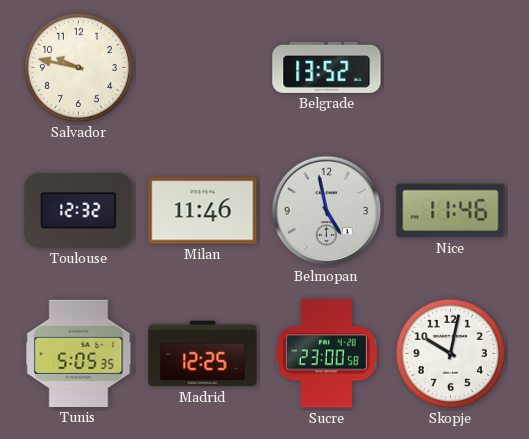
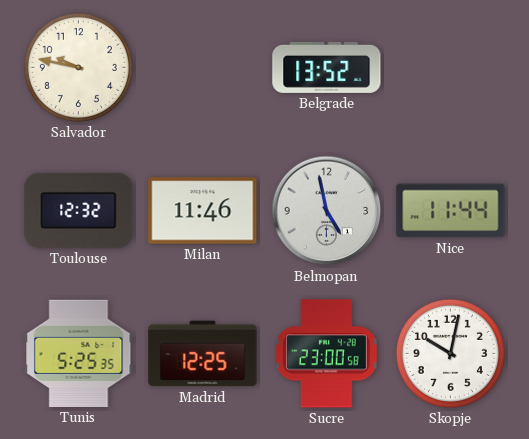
Nice: 11:46 -> 11:44
Tunis: 5:05 -> 5:25
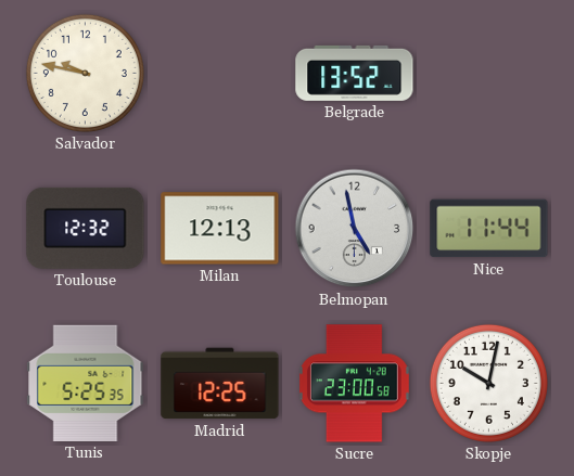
Milan: 11:46 -> 12:13
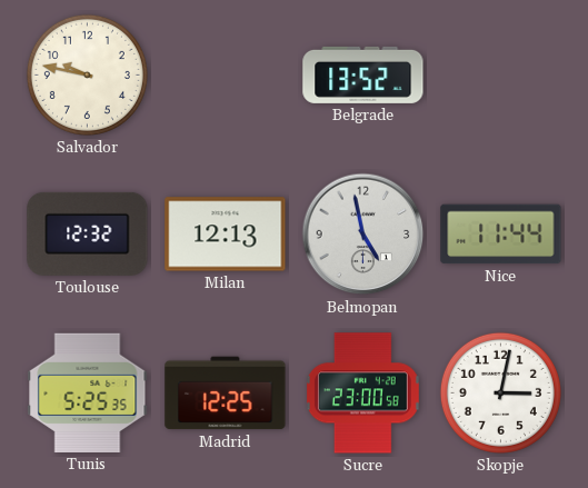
Skopje: 10:02 -> 3:02
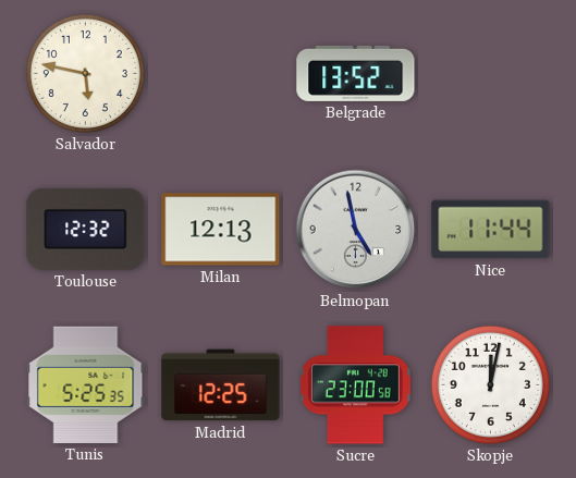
Salvador: 9:47 -> 5:47
Skopje: 3:02 -> 12:02
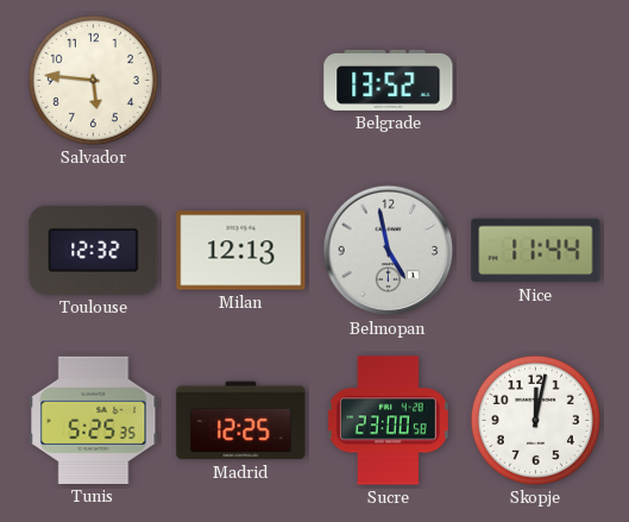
Salvador: 5:47 -> 5:46
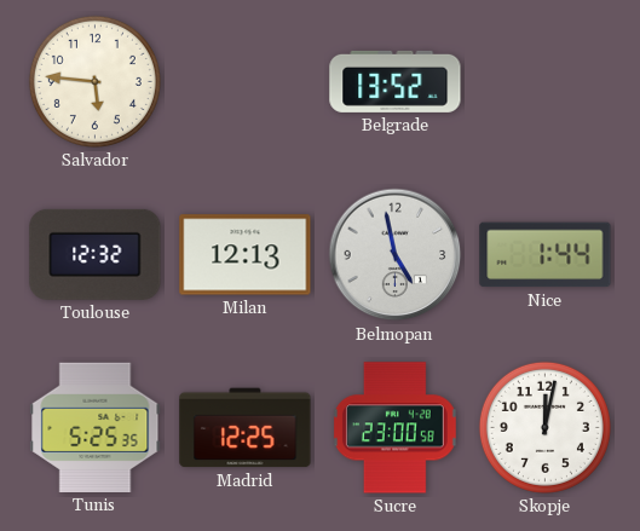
Nice: 11:44 -> 1:44
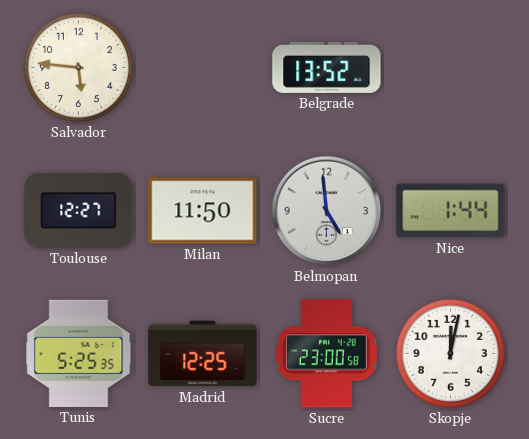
Toulouse: 12:32 -> 12:27
Milan: 12:13 -> 11:50
Belmopan: 4:58 -> 4:59
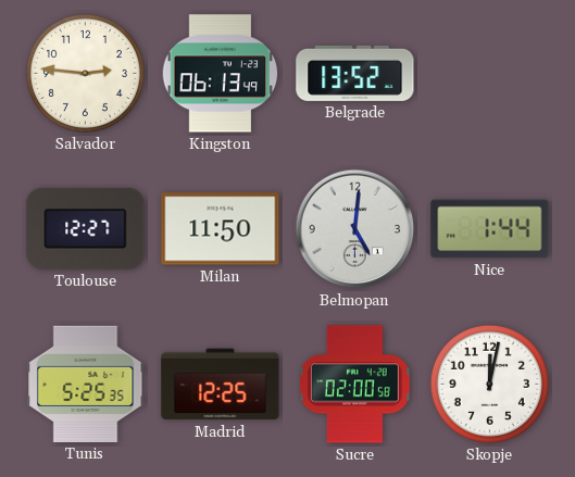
Salvador: 5:46 -> 2:46
Kingston: none -> 06:13
Belmopan: 4:59 -> 5:01
Sucre: 23:00 -> 02:00
